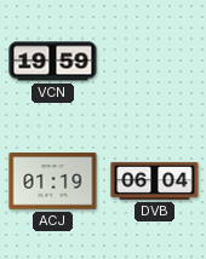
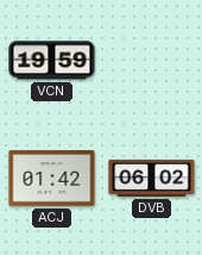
ACJ: 01:19 -> 01:42
DVB: 06:04 -> 06:02
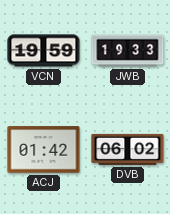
JWB: none -> 19:33
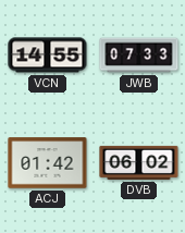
VCN: 19:59 -> 14:55
JWB: 19:33 -> 07:33
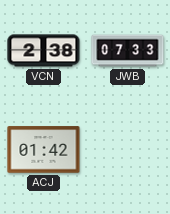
VCN: 14:55 -> 2:38
DVB: 06:02 -> none
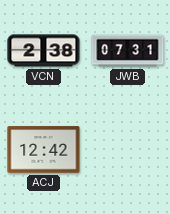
JWB: 07:33 -> 07:31
ACJ: 01:42 -> 12:42
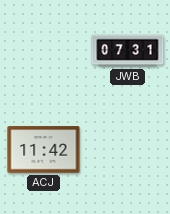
VCN: 2:38 -> none
ACJ: 12:42 -> 11:42
